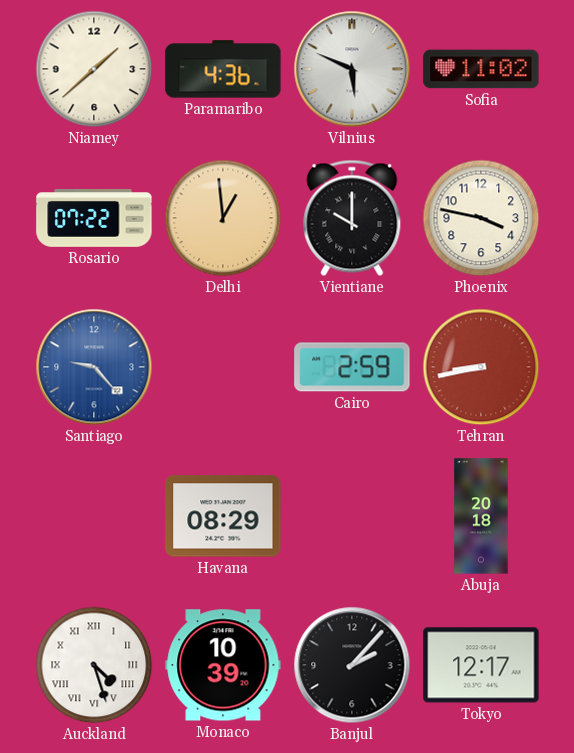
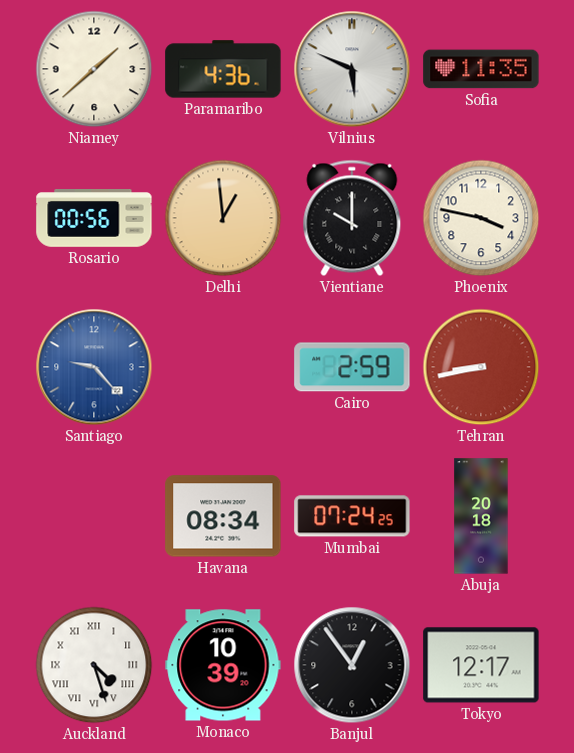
Sofia: 11:02 -> 11:35
Rosario: 07:22 -> 00:56
Havana: 08:29 -> 08:34
Mumbai: none -> 07:24
Banjul: 2:07 -> 12:54
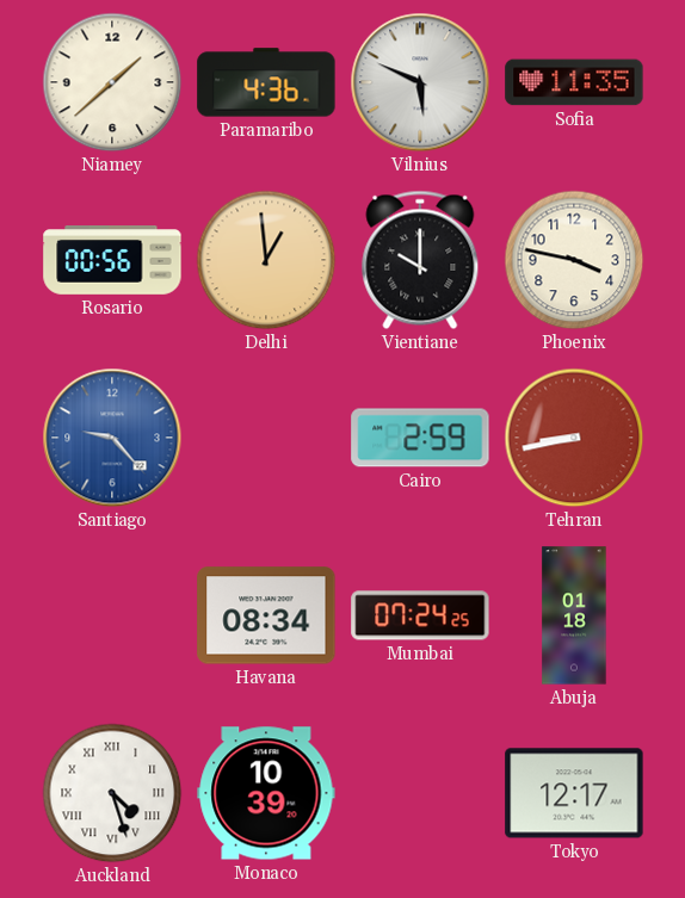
Abuja: 20:18 -> 01:18
Banjul: 12:54 -> none
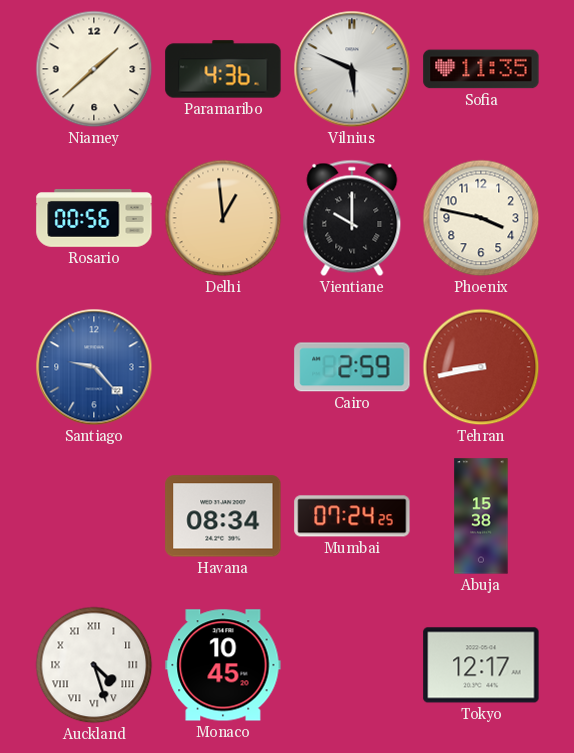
Abuja: 01:18 -> 15:38
Monaco: 10:39 -> 10:45
